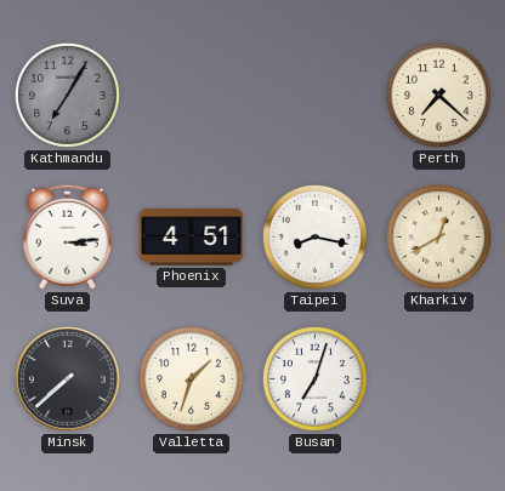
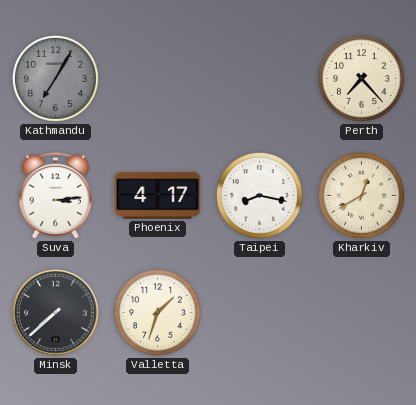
Perth: 7:22 -> 7:23
Phoenix: 4:51 -> 4:17
Busan: 7:03 -> none
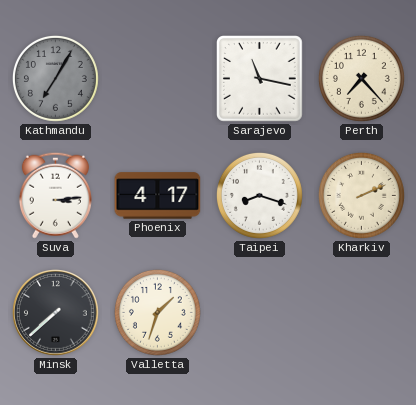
Sarajevo: none -> 11:17
Taipei: 8:17 -> 8:18
Kharkiv: 12:40 -> 2:11
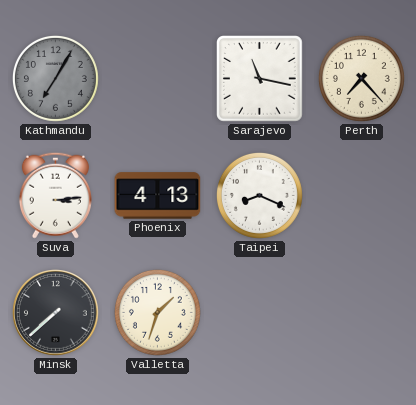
Phoenix: 4:17 -> 4:13
Taipei: 8:18 -> 8:19
Kharkiv: 2:11 -> none
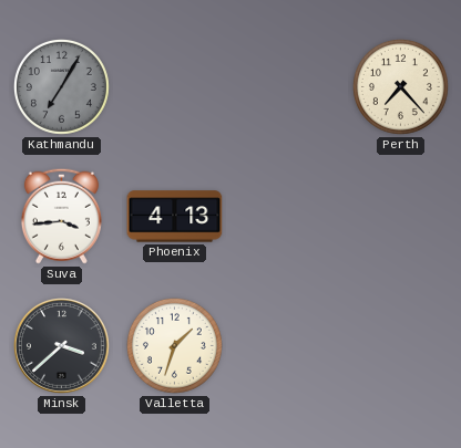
Sarajevo: 11:17 -> none
Suva: 3:14 -> 3:44
Taipei: 8:19 -> none
Minsk: 7:38 -> 3:38
